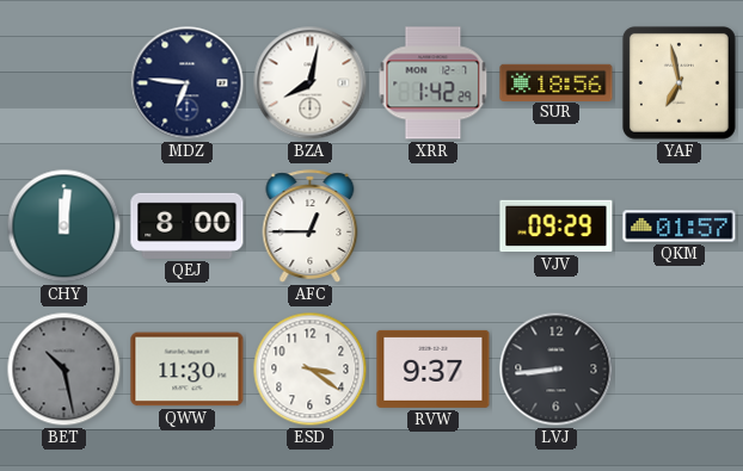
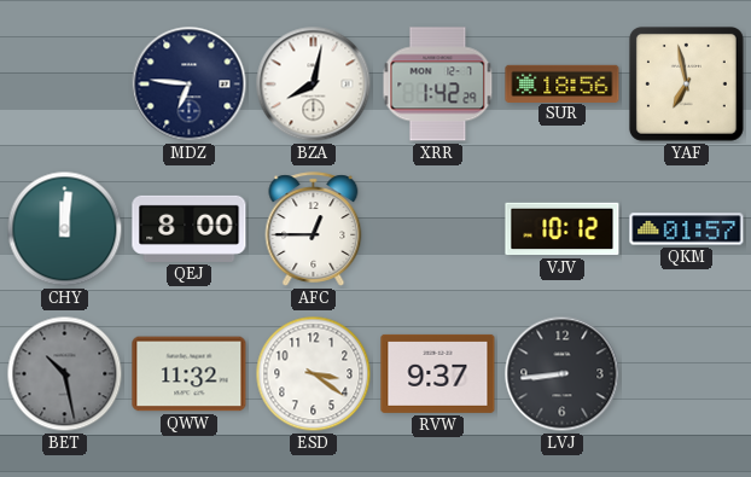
VJV: 09:29 -> 10:12
QWW: 11:30 -> 11:32
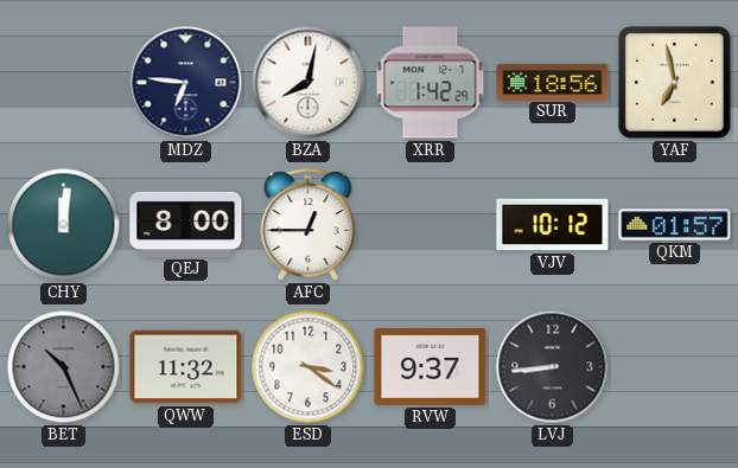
BET: 10:28 -> 10:26
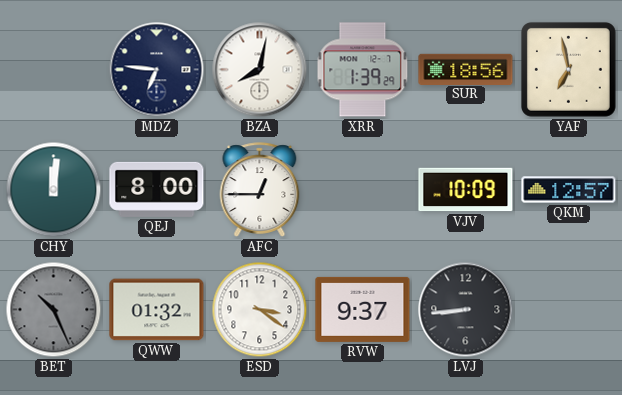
XRR: 1:42 -> 1:39
VJV: 10:12 -> 10:09
QKM: 01:57 -> 12:57
QWW: 11:32 -> 01:32
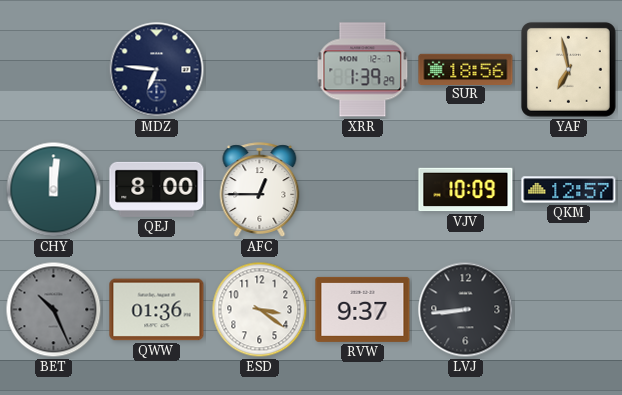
BZA: 8:02 -> none
QWW: 01:32 -> 01:36
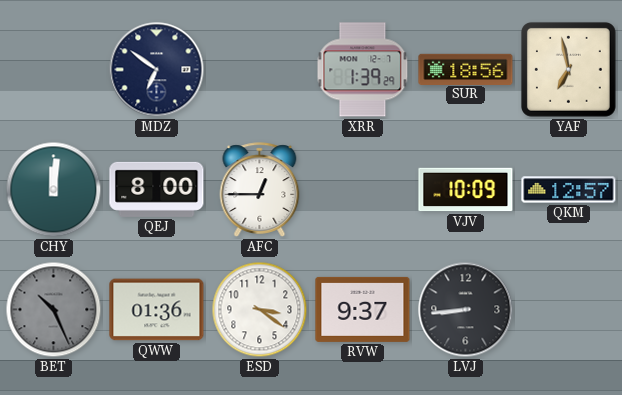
MDZ: 6:46 -> 6:51
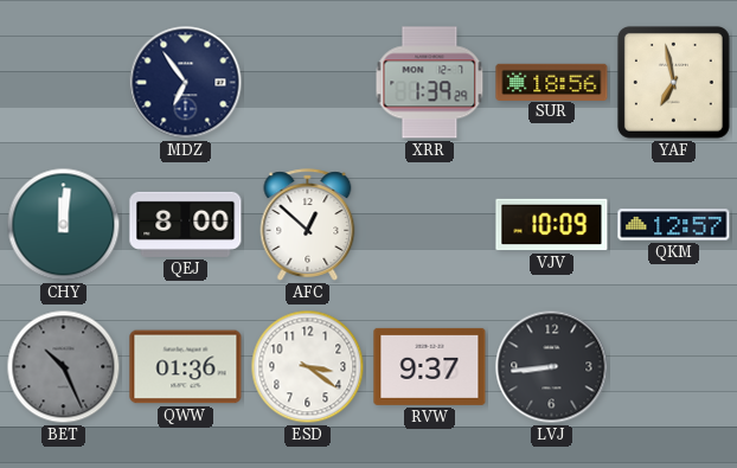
MDZ: 6:51 -> 6:54
AFC: 12:45 -> 12:52
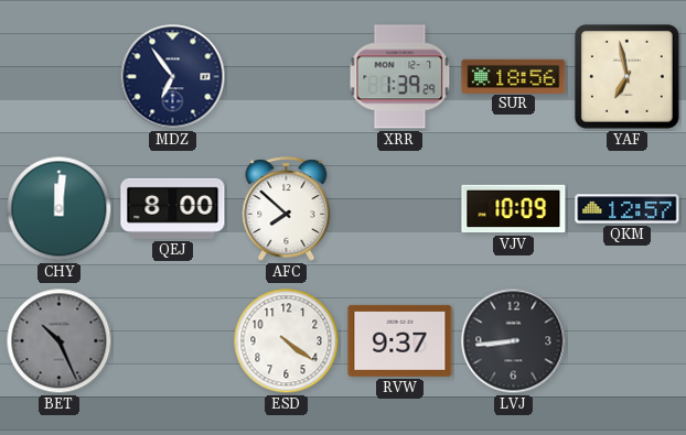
AFC: 12:52 -> 7:52
QWW: 01:36 -> none
ESD: 3:21 -> 4:21
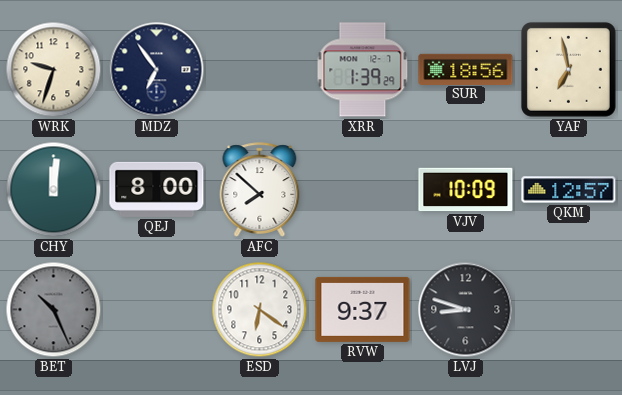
WRK: none -> 9:33
ESD: 4:21 -> 6:21
LVJ: 8:44 -> 8:48
